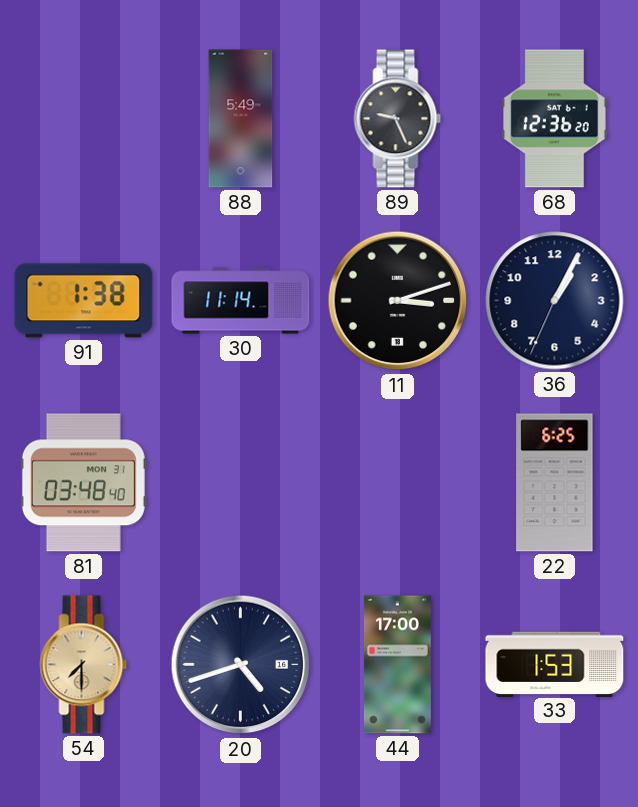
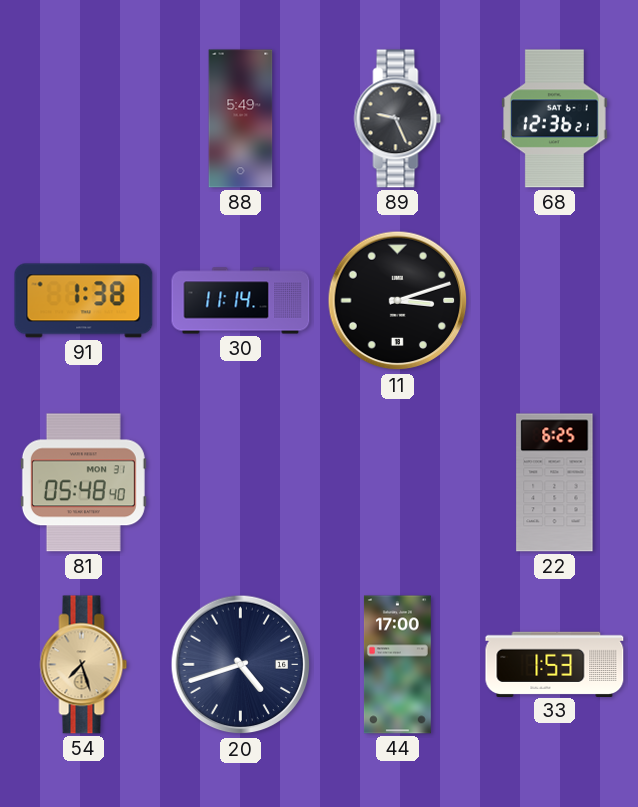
68: 12:36:20 -> 12:36:21
36: 1:04 -> none
81: 03:48 -> 05:48
54: 7:30 -> 7:27
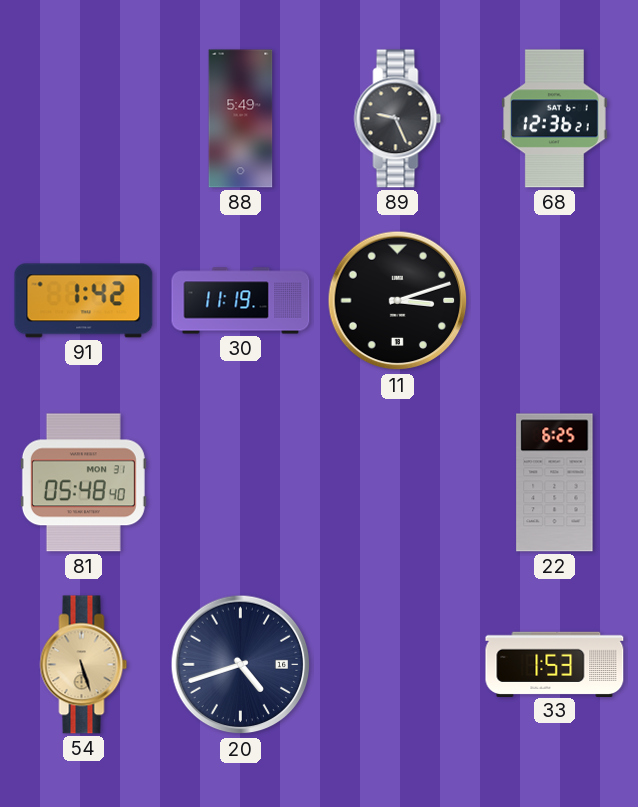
91: 1:38 -> 1:42
30: 11:14 -> 11:19
54: 7:27 -> 5:27
44: 17:00 -> none
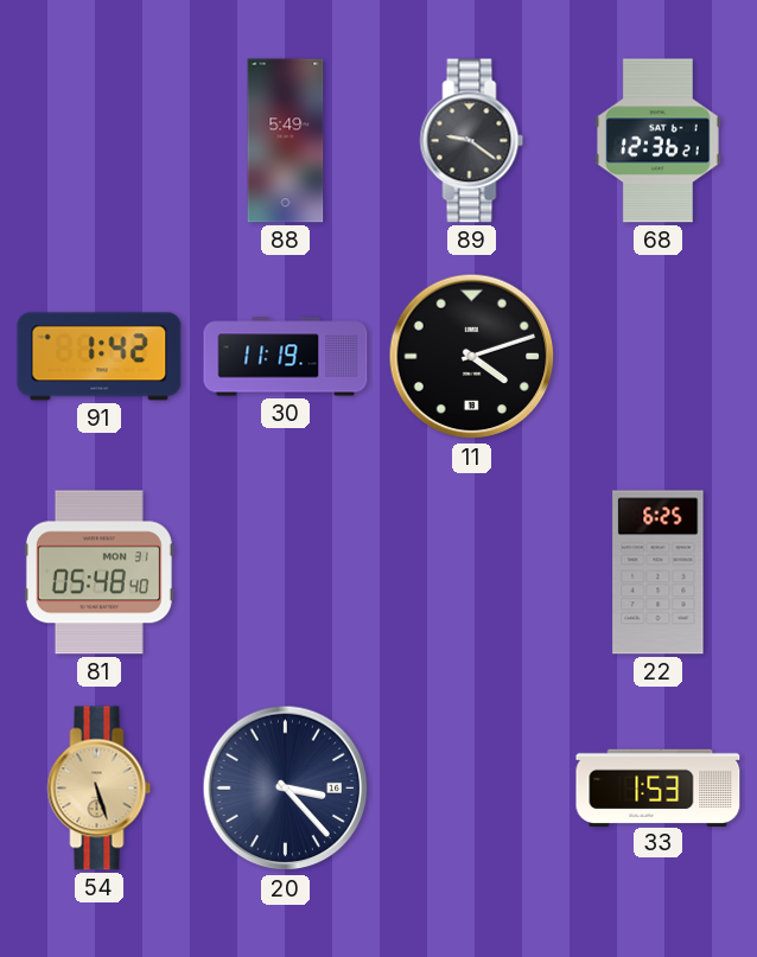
89: 9:26 -> 9:21
11: 3:12 -> 4:12
20: 4:42 -> 3:23
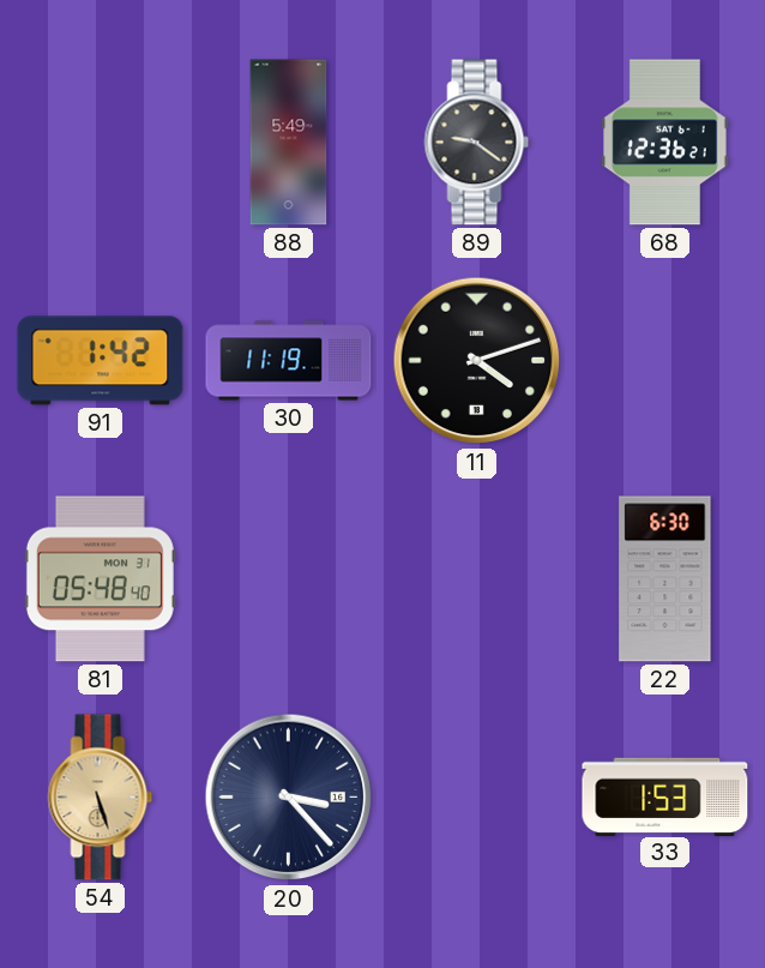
22: 6:25 -> 6:30
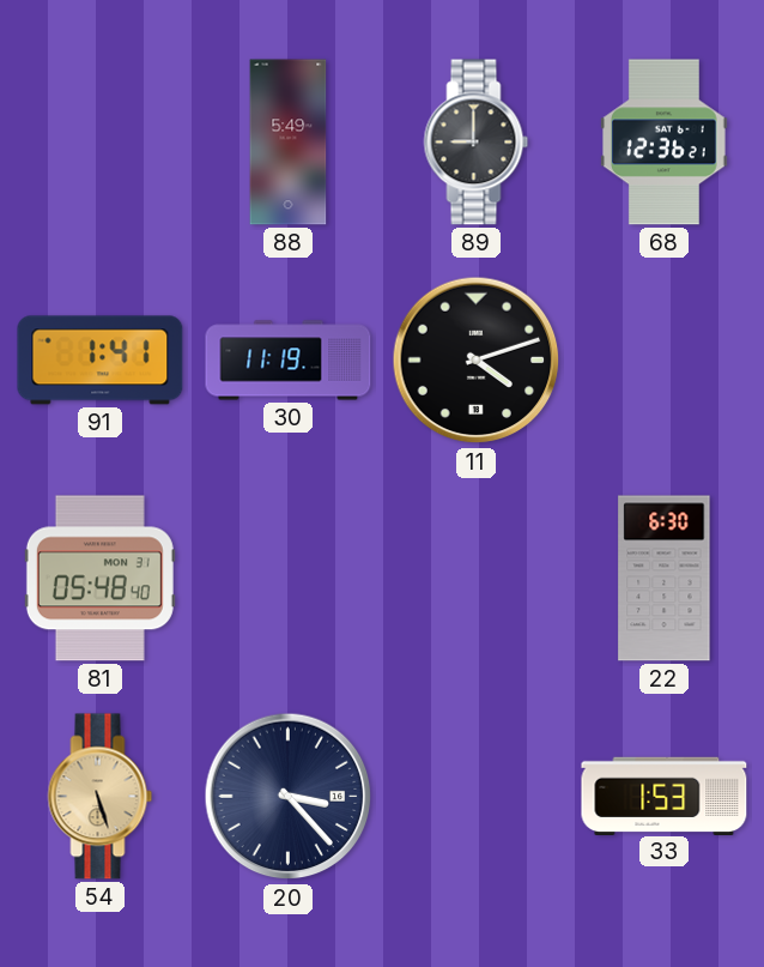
89: 9:21 -> 9:00
91: 1:42 -> 1:41
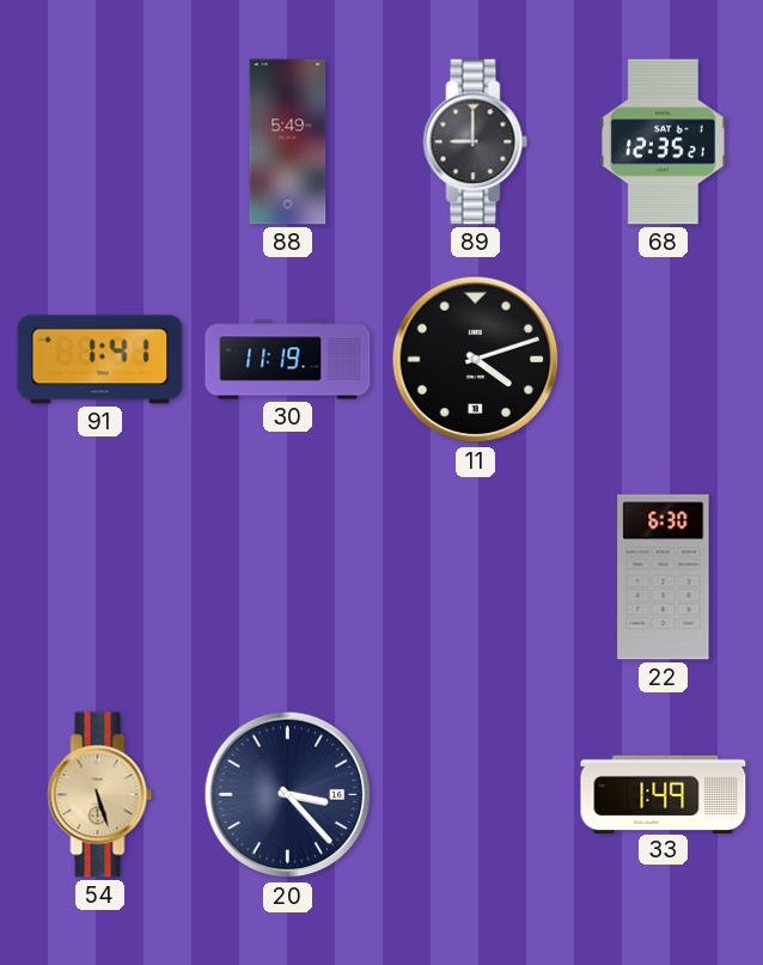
68: 12:36 -> 12:35
81: 05:48 -> none
33: 1:53 -> 1:49
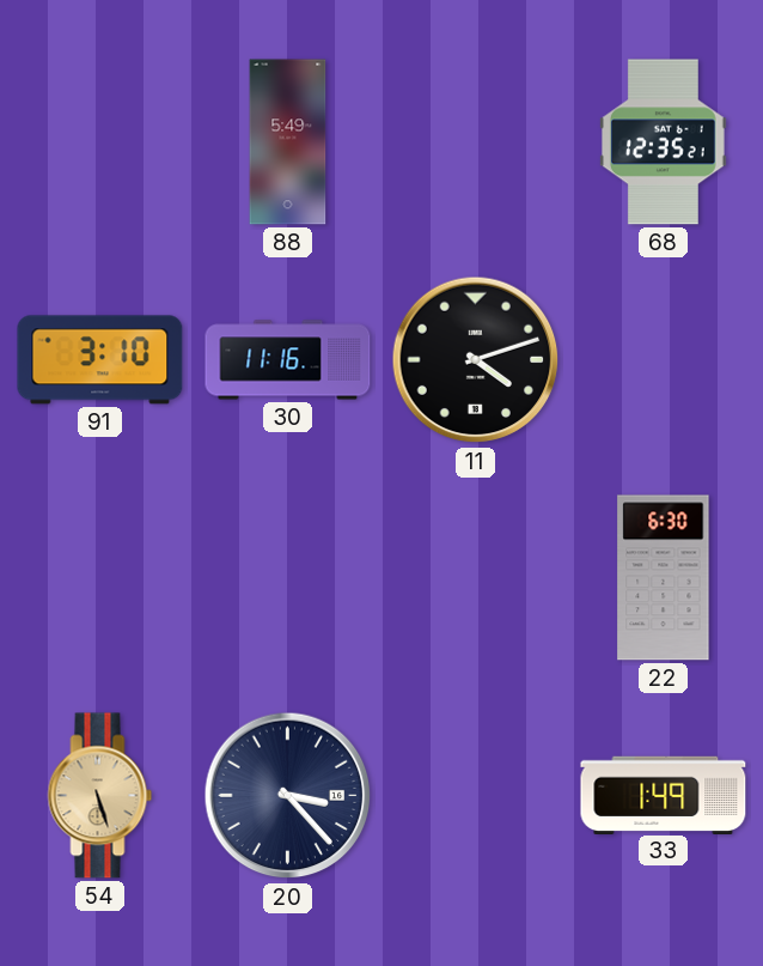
89: 9:00 -> none
91: 1:41 -> 3:10
30: 11:19 -> 11:16
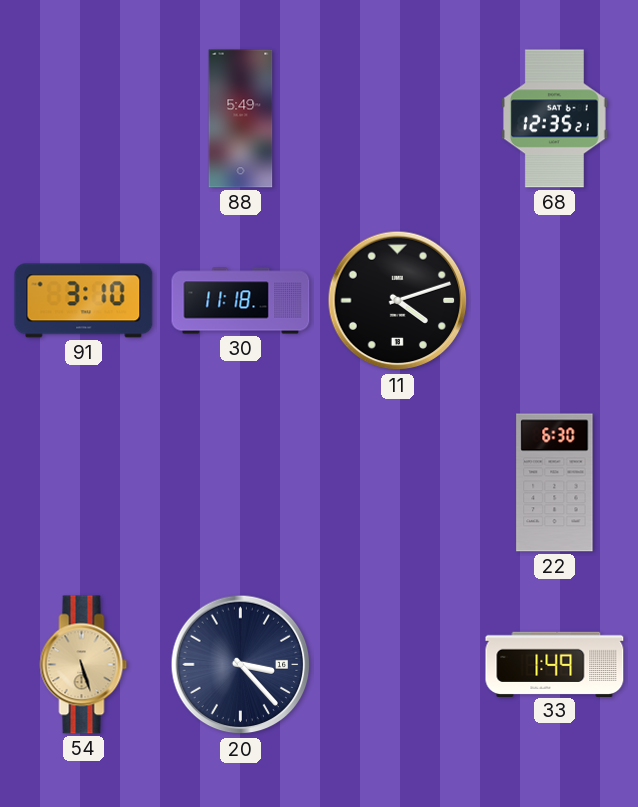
30: 11:16 -> 11:18
